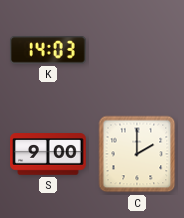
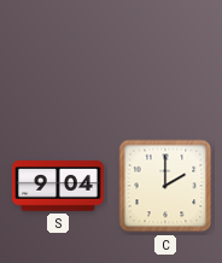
K: 14:03 -> none
S: 9:00 -> 9:04
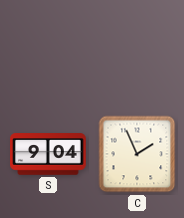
C: 2:00 -> 1:56
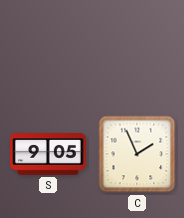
S: 9:04 -> 9:05
